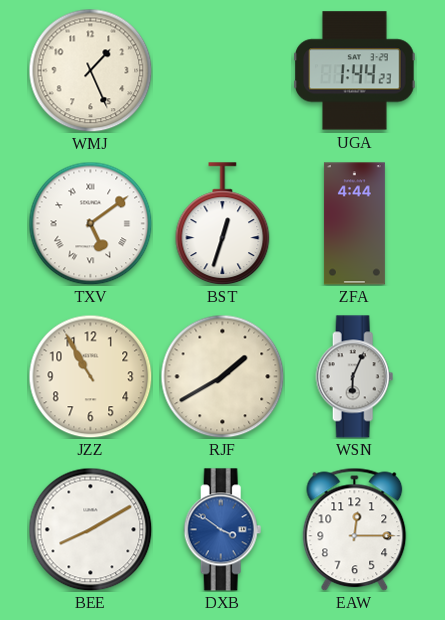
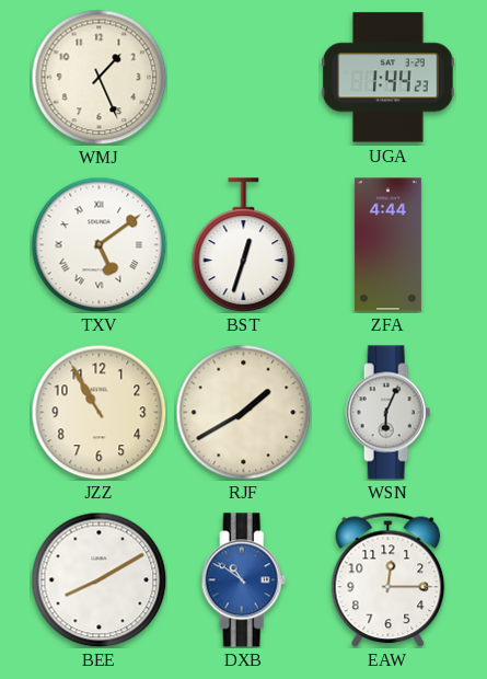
DXB: 3:51 -> 10:51
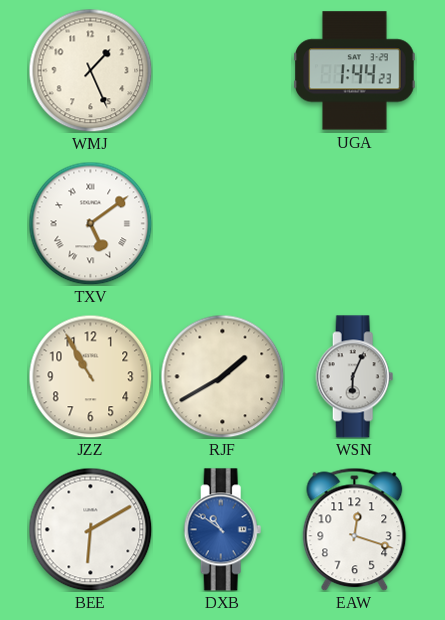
BST: 12:33 -> none
ZFA: 4:44 -> none
BEE: 8:10 -> 6:10
EAW: 12:15 -> 12:18
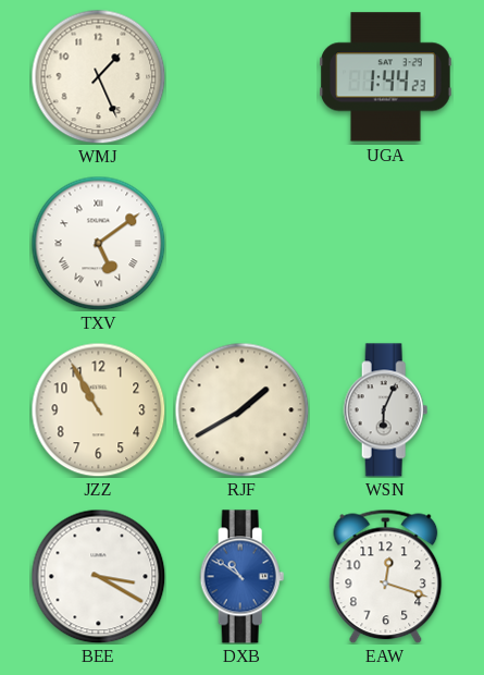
BEE: 6:10 -> 3:20
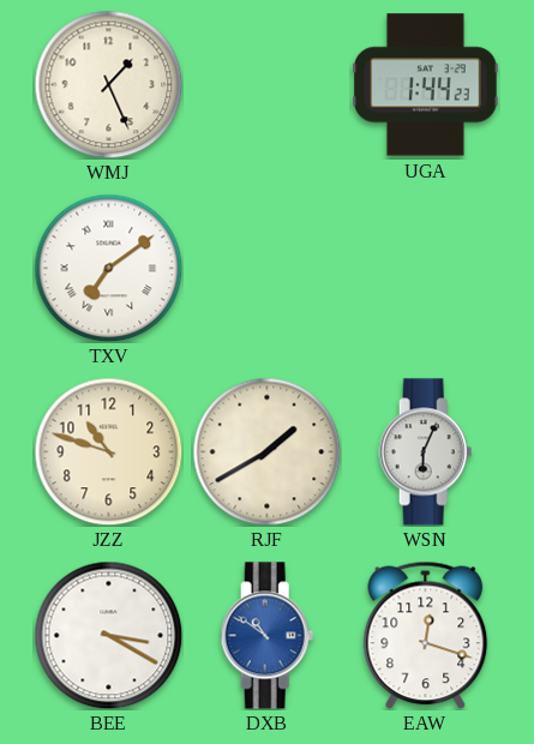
TXV: 5:09 -> 7:09
JZZ: 10:55 -> 10:48
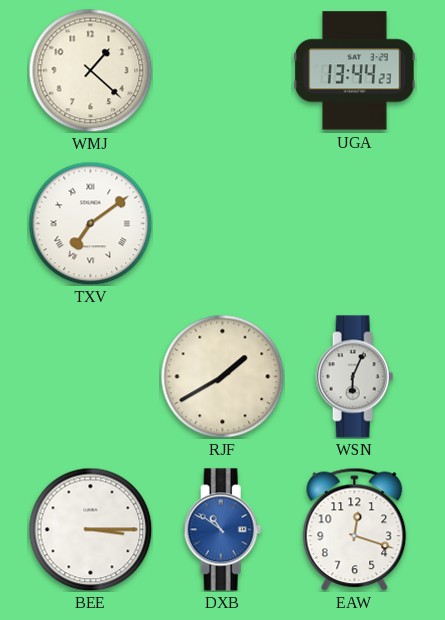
WMJ: 1:26 -> 1:22
UGA: 1:44 -> 13:44
JZZ: 10:48 -> none
BEE: 3:20 -> 3:15
